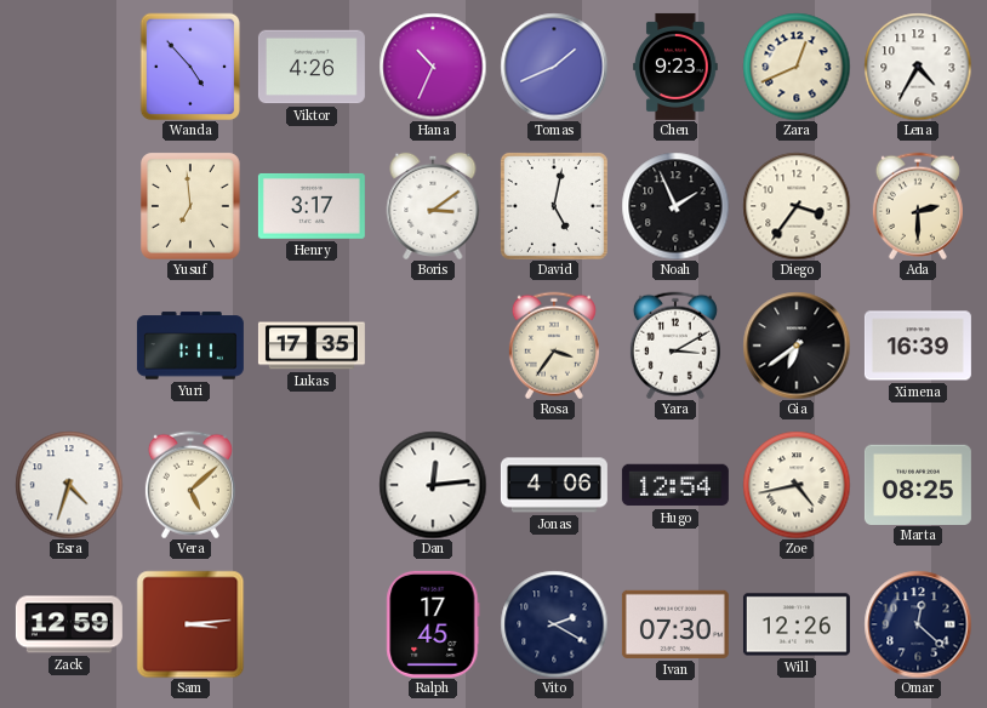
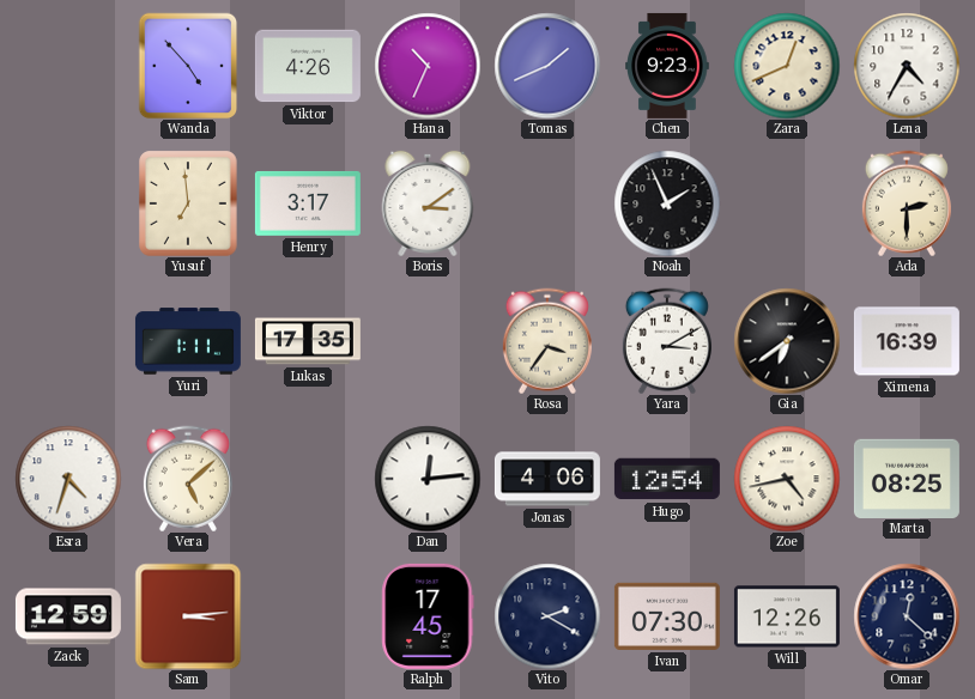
David: 5:02 -> none
Diego: 3:36 -> none
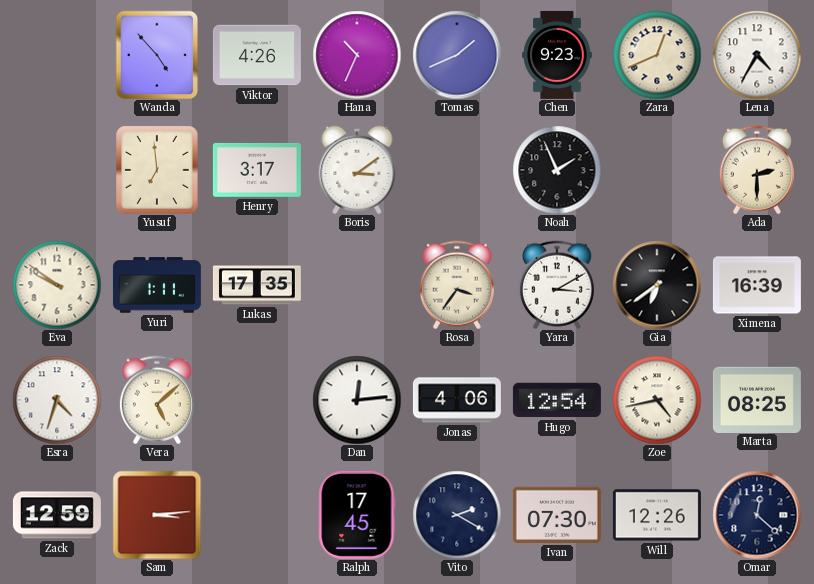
Eva: none -> 9:51
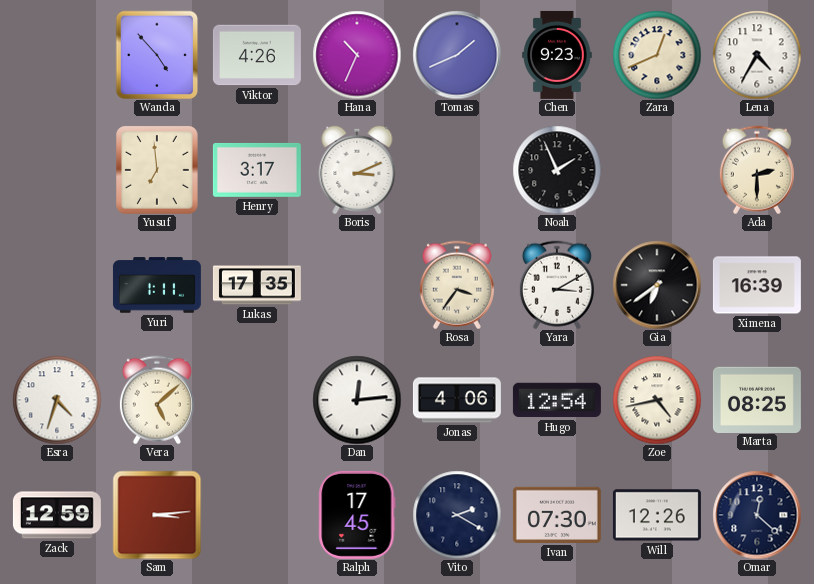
Boris: 3:09 -> 3:11
Eva: 9:51 -> none
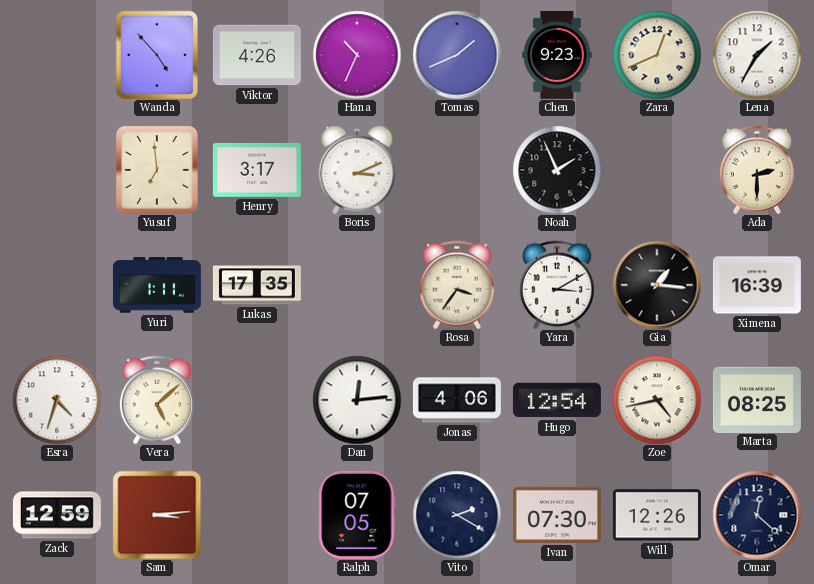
Lena: 4:35 -> 1:35
Gia: 6:39 -> 1:16
Ralph: 17:45 -> 07:05
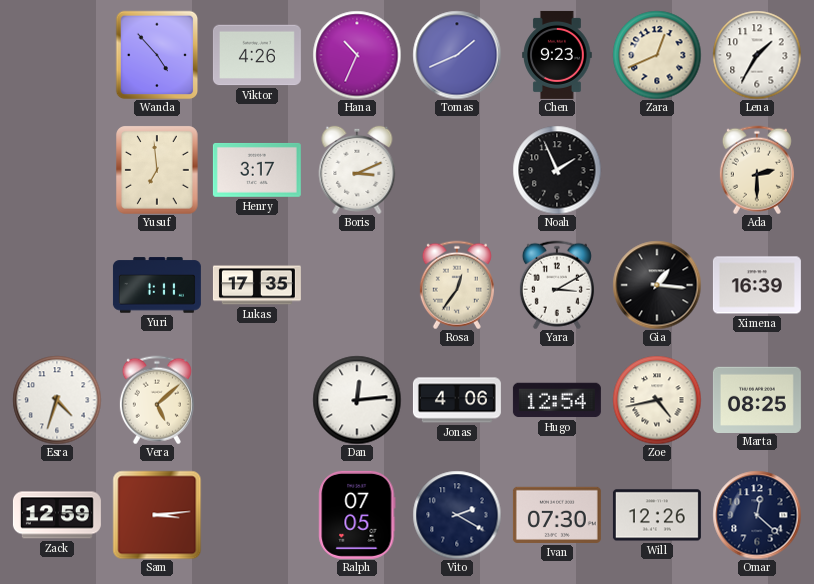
Rosa: 3:36 -> 12:36
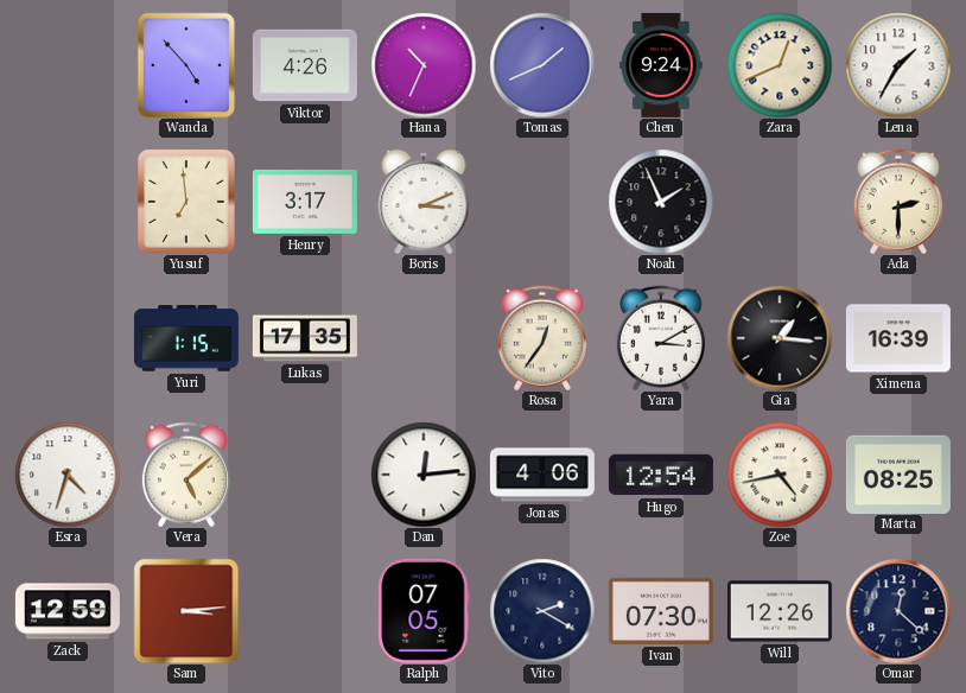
Chen: 9:23 -> 9:24
Yuri: 1:11 -> 1:15
